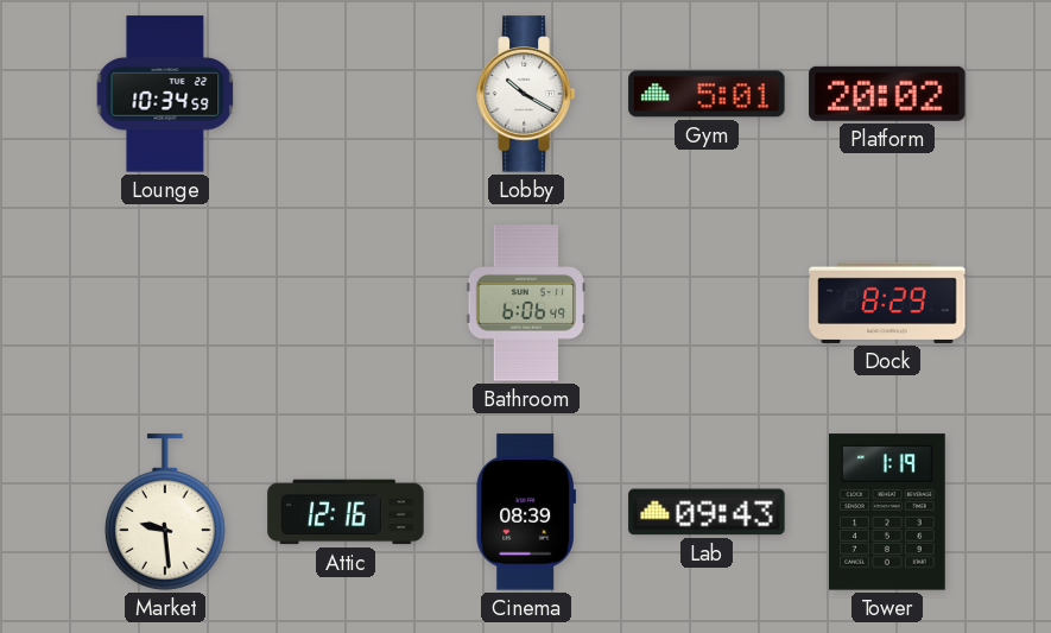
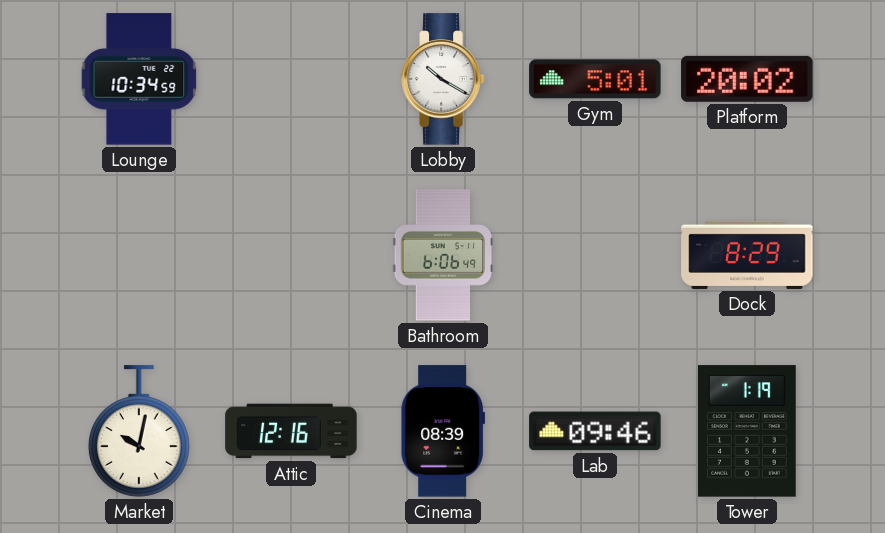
Market: 9:29 -> 10:02
Lab: 09:43 -> 09:46
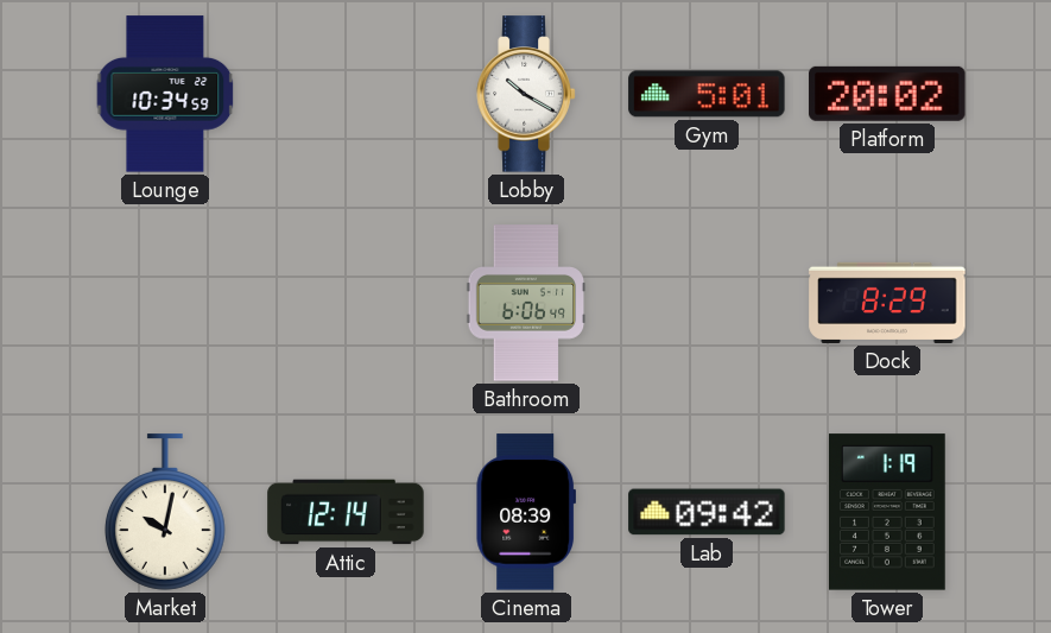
Attic: 12:16 -> 12:14
Lab: 09:46 -> 09:42
